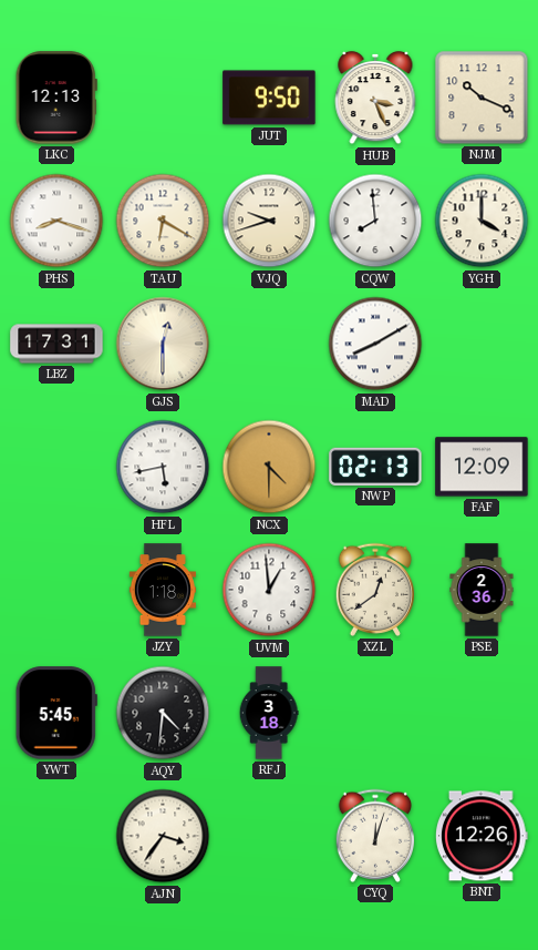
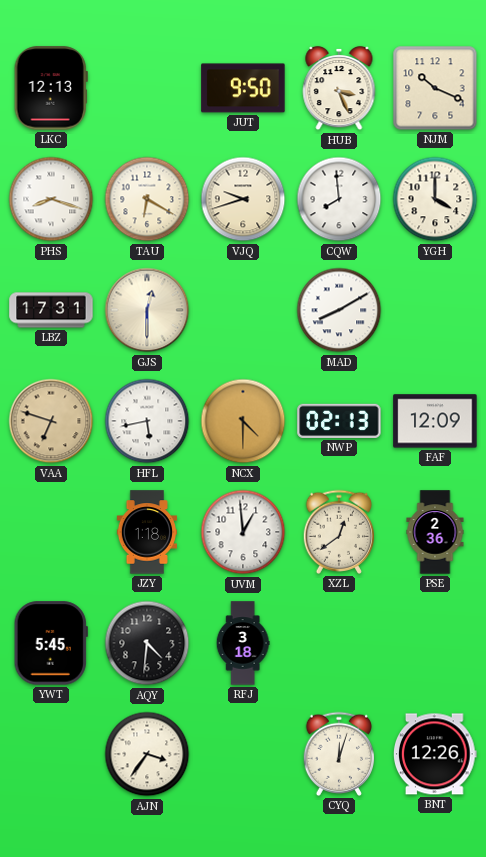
VAA: none -> 6:48
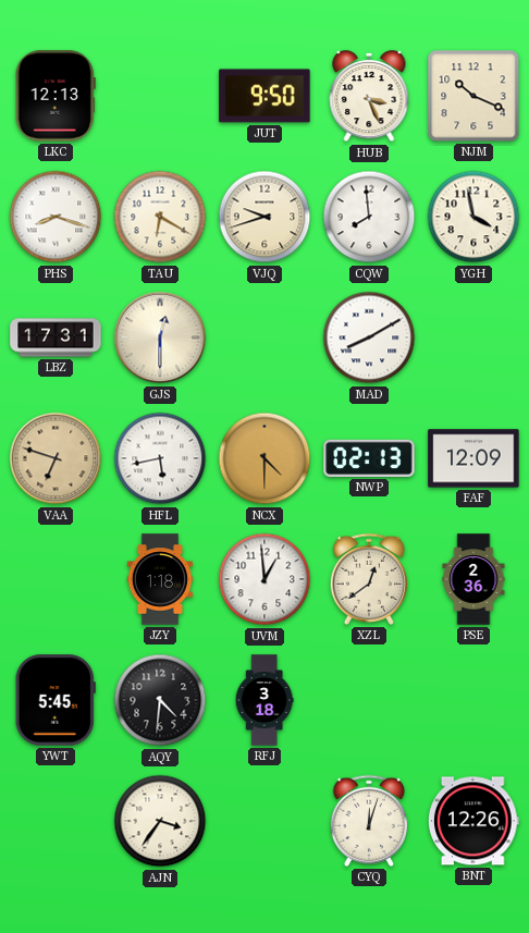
YGH: 4:00 -> 3:58
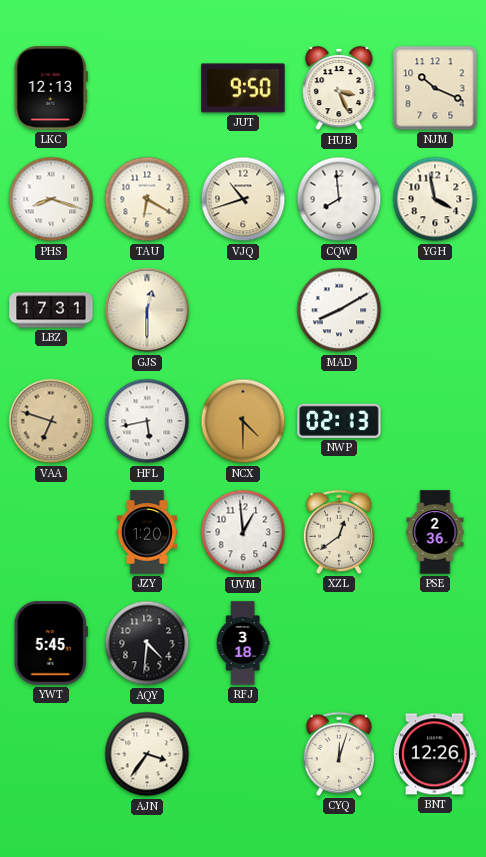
VJQ: 9:42 -> 10:42
FAF: 12:09 -> none
JZY: 1:18 -> 1:20
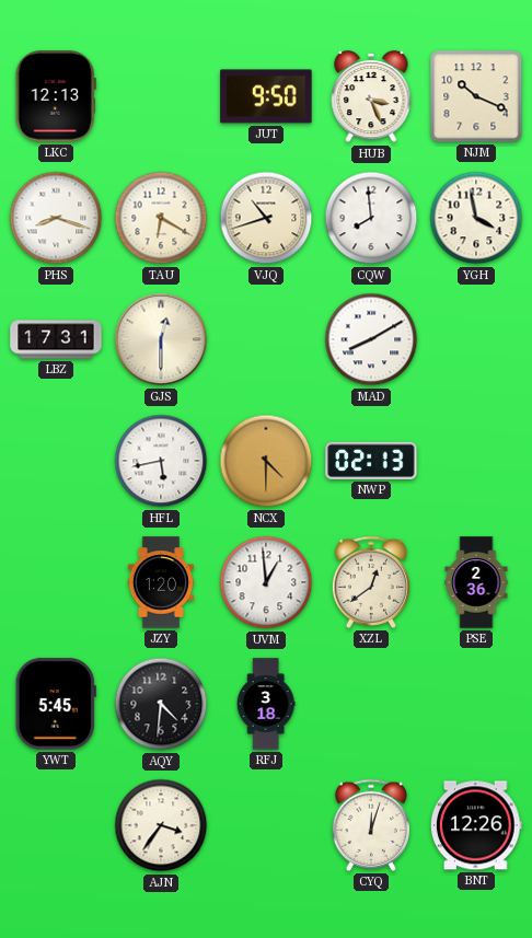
VAA: 6:48 -> none
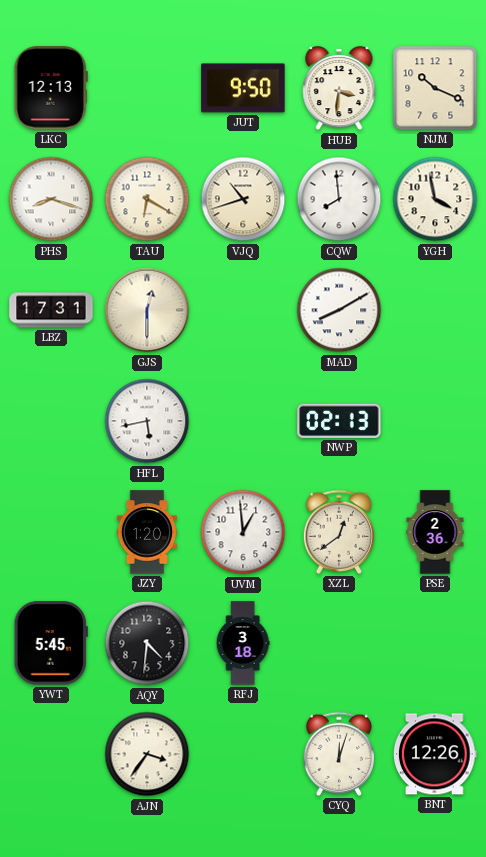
HUB: 3:26 -> 3:31
NCX: 4:30 -> none
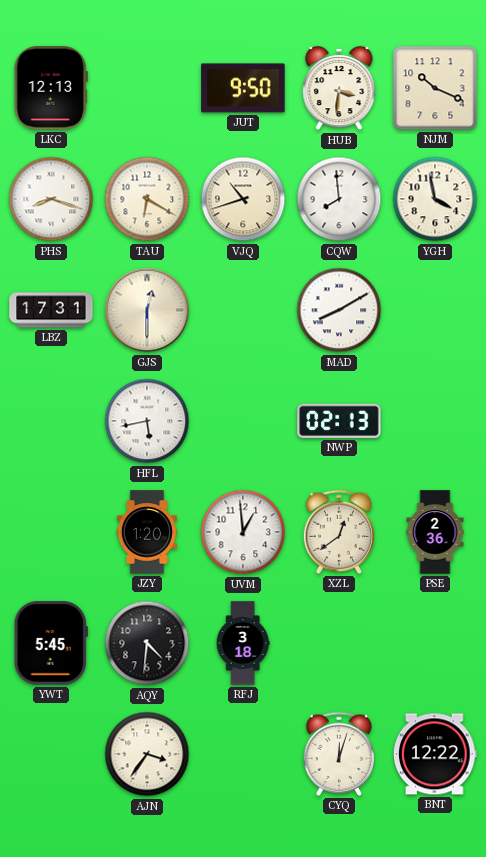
BNT: 12:26 -> 12:22
